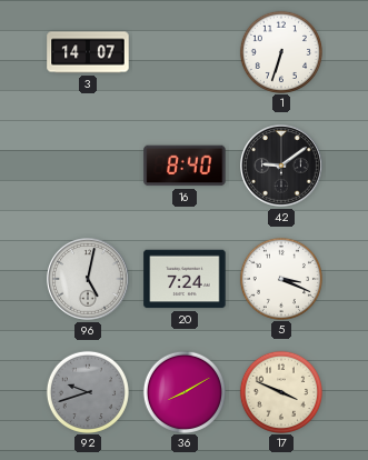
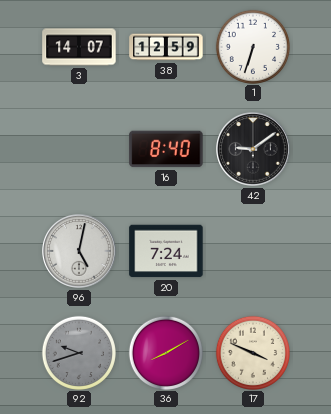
38: none -> 12:59
5: 3:19 -> none
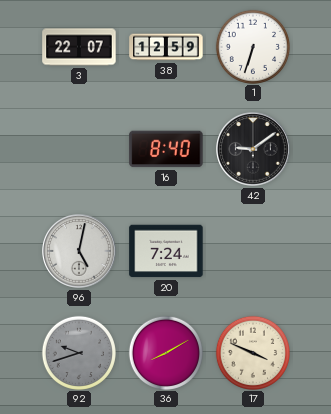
3: 14:07 -> 22:07
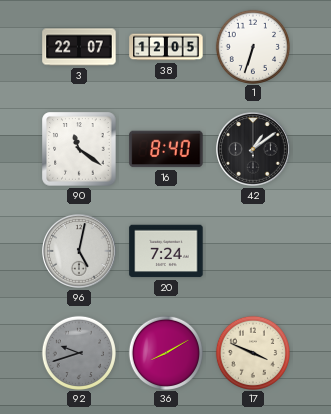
38: 12:59 -> 12:05
90: none -> 11:21
42: 9:09 -> 1:09
